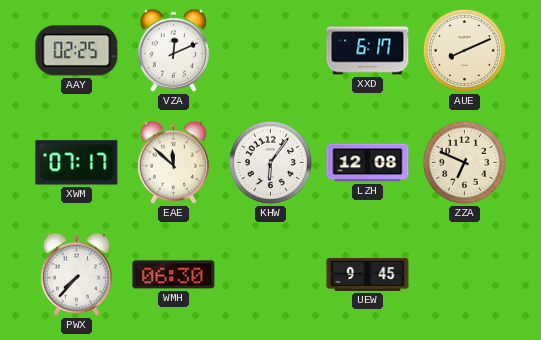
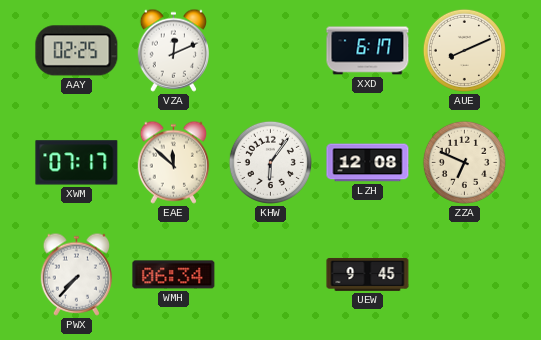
WMH: 06:30 -> 06:34
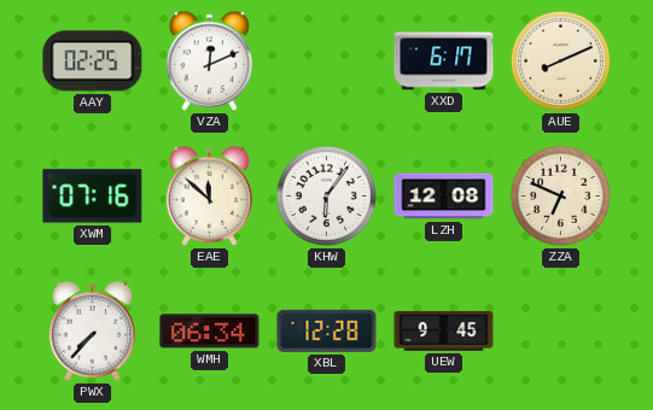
XWM: 07:17 -> 07:16
XBL: none -> 12:28
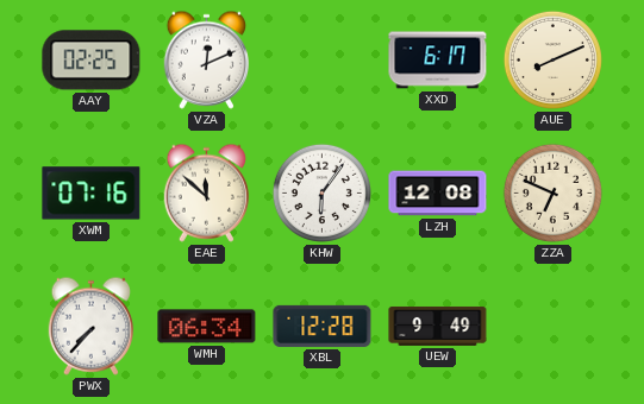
UEW: 9:45 -> 9:49
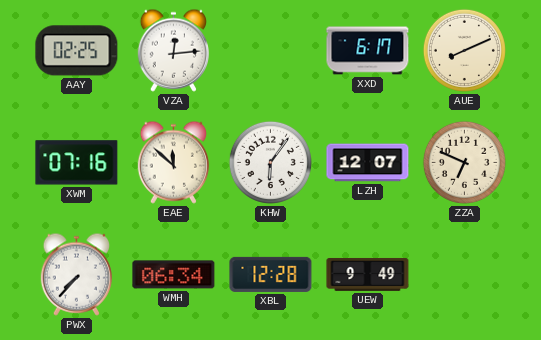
VZA: 12:11 -> 12:14
LZH: 12:08 -> 12:07
